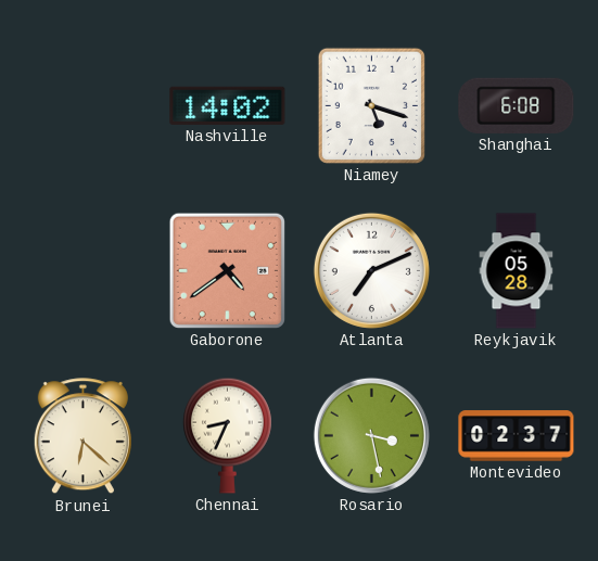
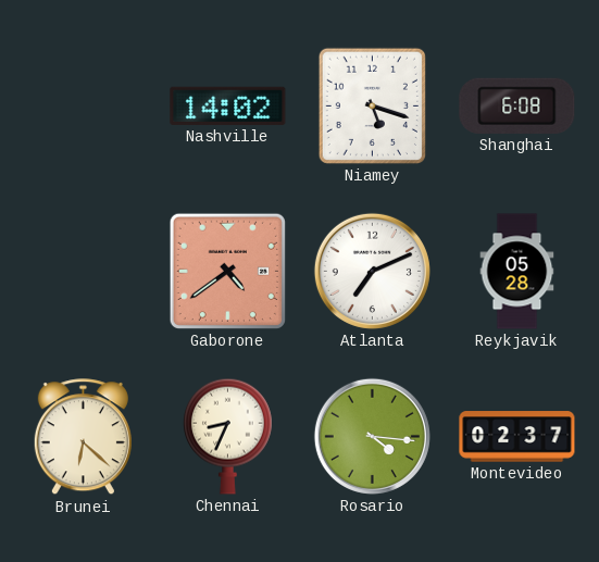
Rosario: 3:28 -> 4:16
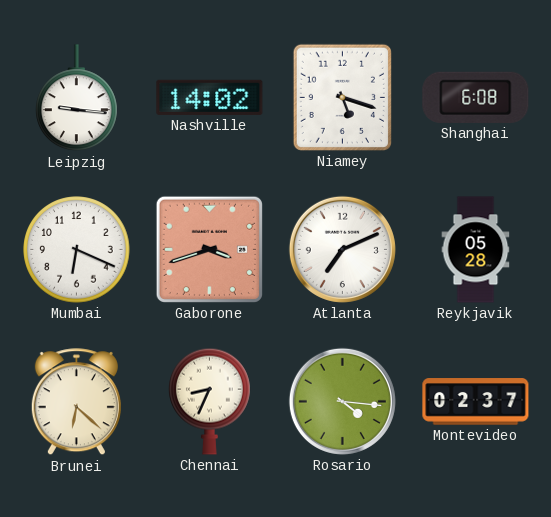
Leipzig: none -> 9:16
Mumbai: none -> 6:19
Gaborone: 4:39 -> 3:42
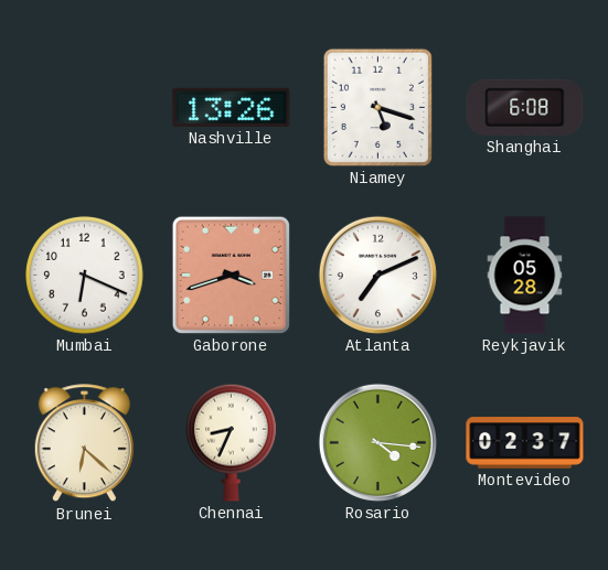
Leipzig: 9:16 -> none
Nashville: 14:02 -> 13:26
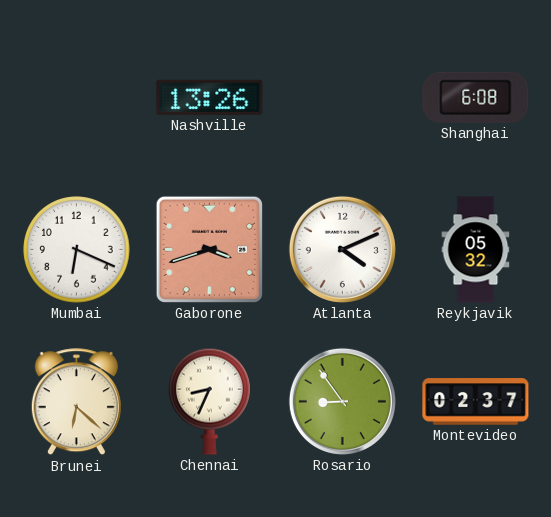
Niamey: 5:18 -> none
Atlanta: 7:11 -> 4:11
Reykjavik: 05:28 -> 05:32
Rosario: 4:16 -> 8:54
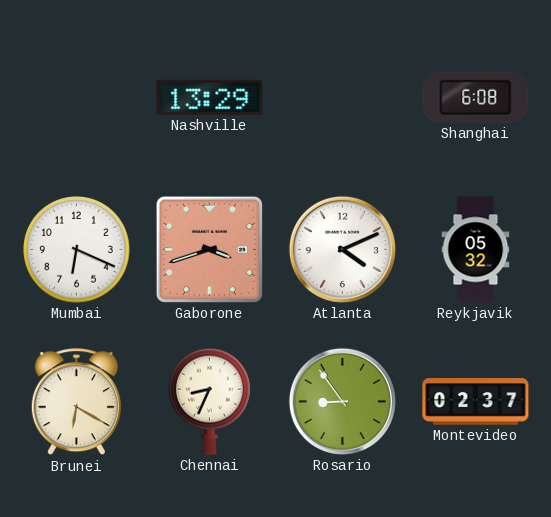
Nashville: 13:26 -> 13:29
Brunei: 6:22 -> 6:20
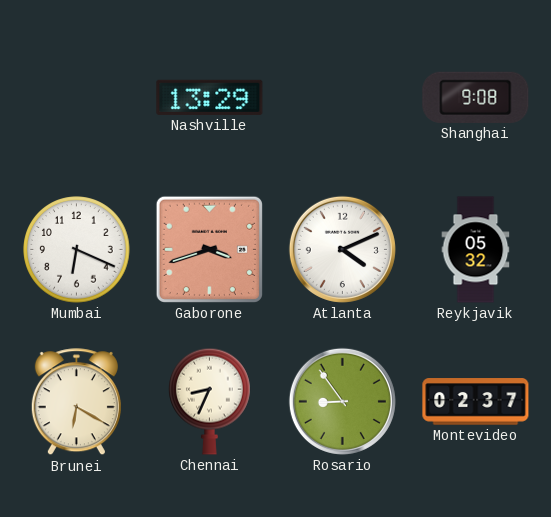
Shanghai: 6:08 -> 9:08
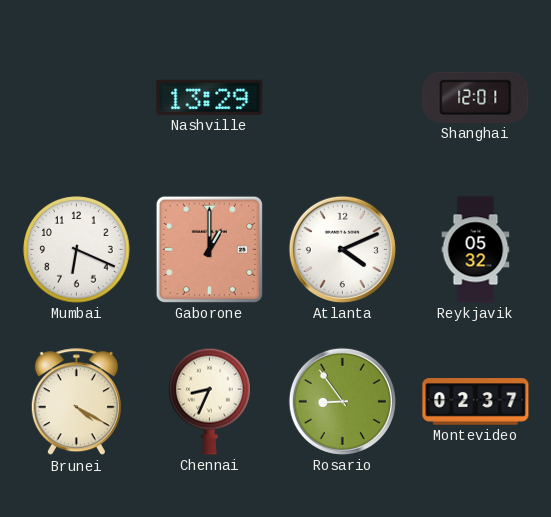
Shanghai: 9:08 -> 12:01
Gaborone: 3:42 -> 1:00
Brunei: 6:20 -> 4:20
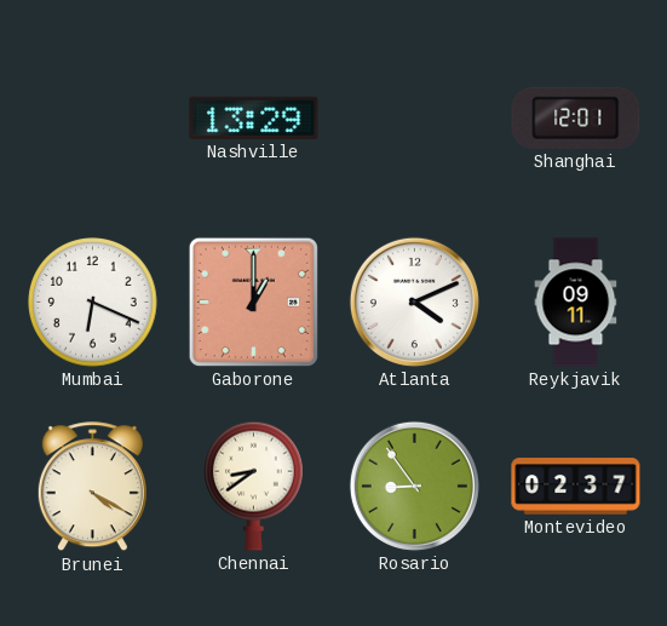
Reykjavik: 05:32 -> 09:11
Chennai: 8:34 -> 8:39
